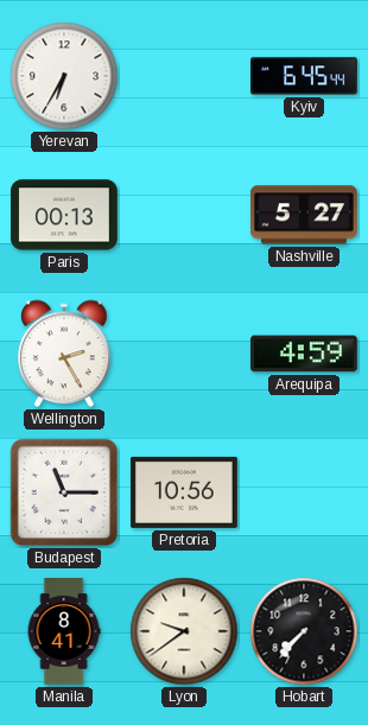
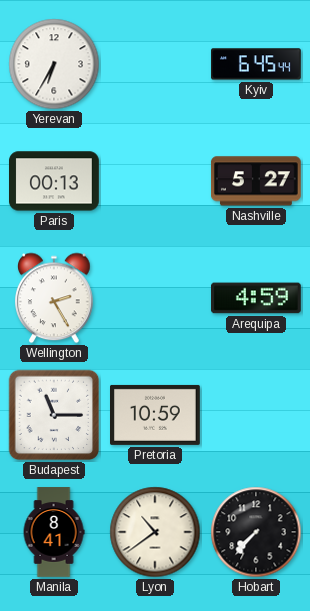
Pretoria: 10:56 -> 10:59
Lyon: 9:39 -> 10:39
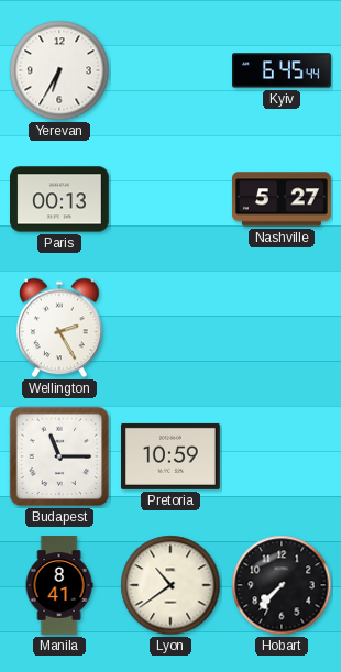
Arequipa: 4:59 -> none
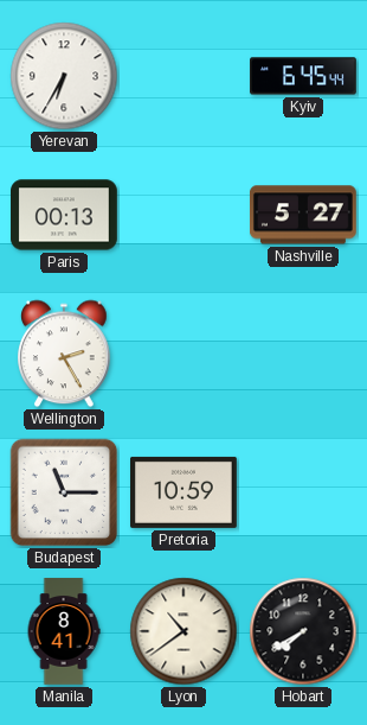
Hobart: 7:37 -> 7:40
